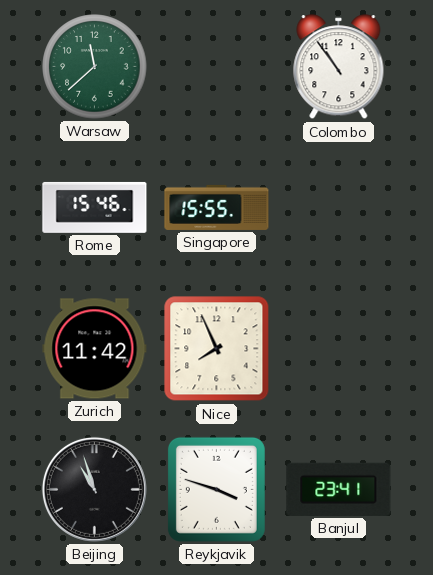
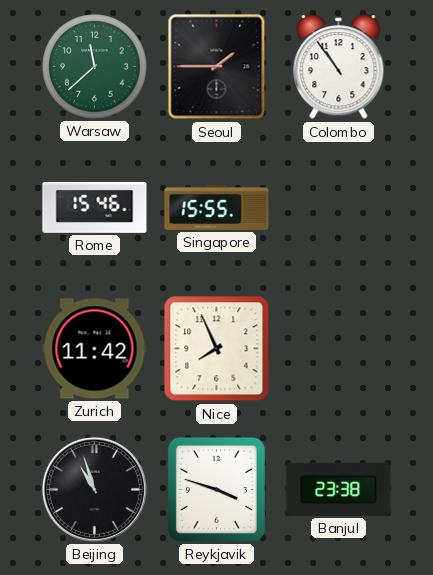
Seoul: none -> 1:45
Banjul: 23:41 -> 23:38
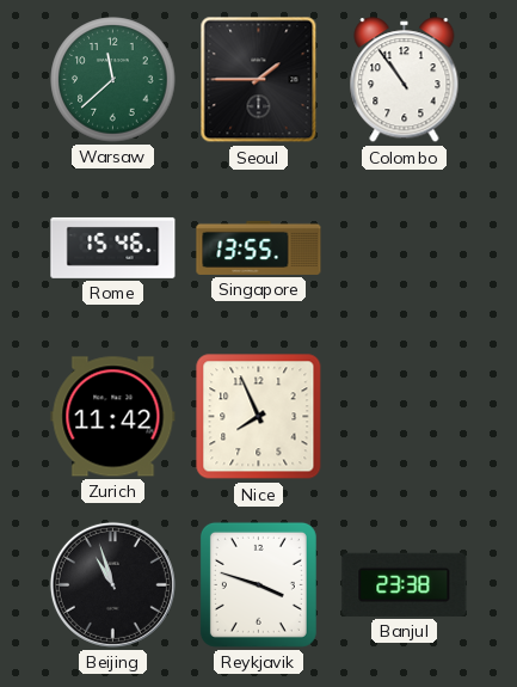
Singapore: 15:55 -> 13:55
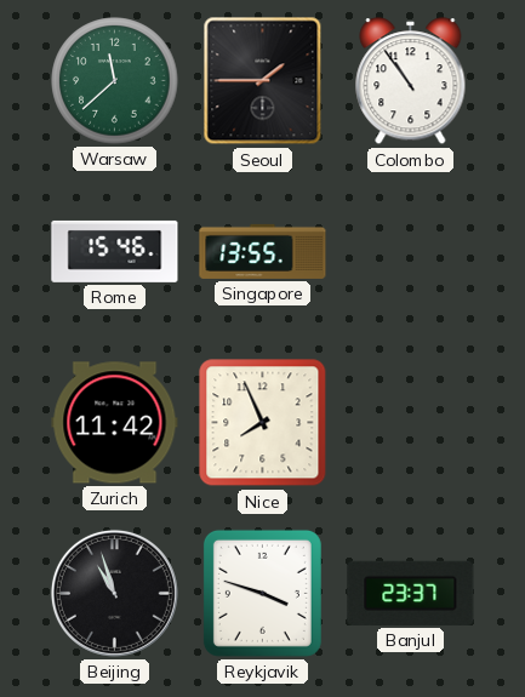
Banjul: 23:38 -> 23:37
